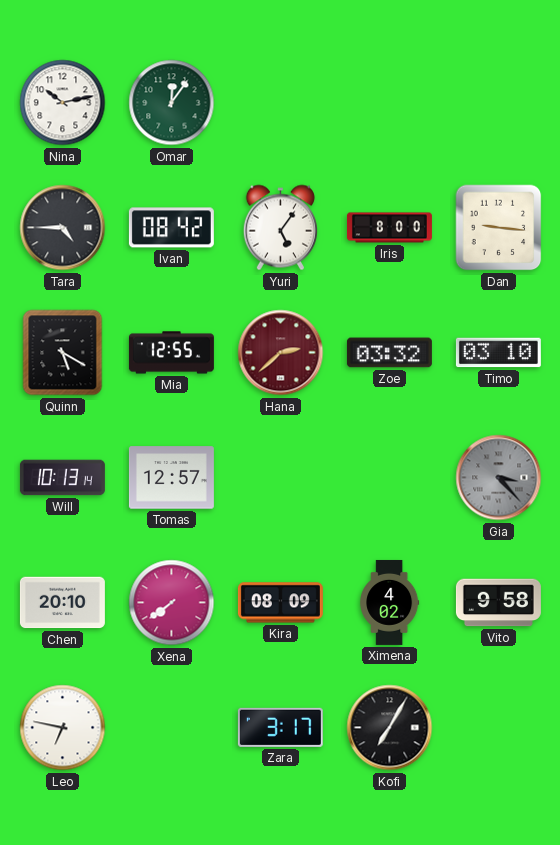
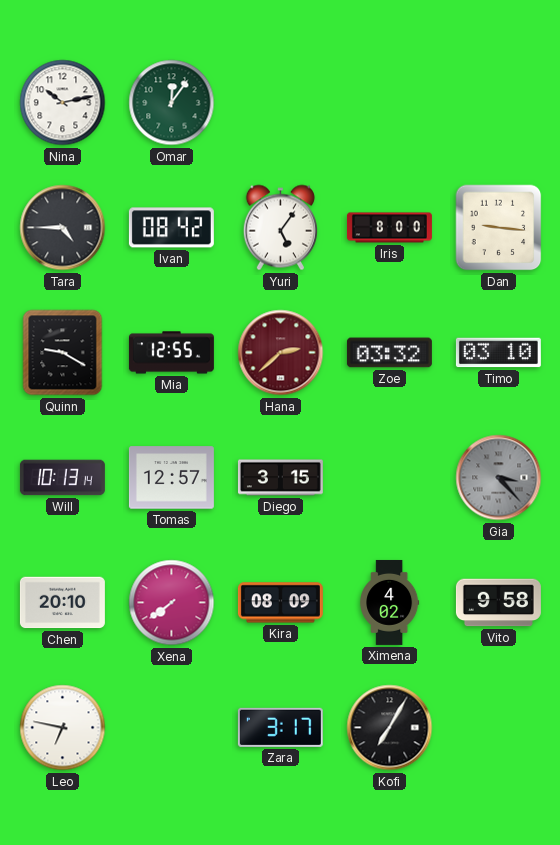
Quinn: 5:20 -> 9:20
Diego: none -> 3:15
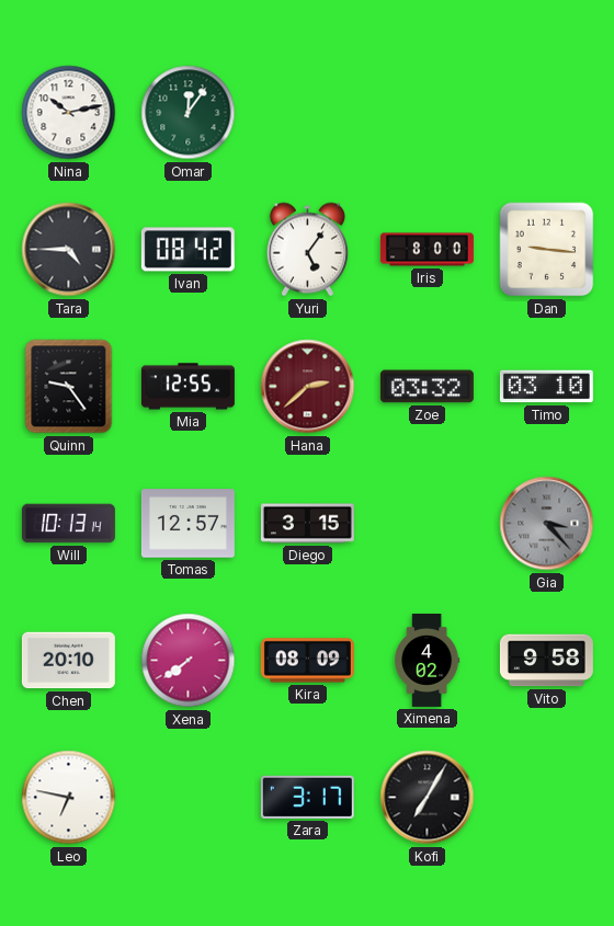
Quinn: 9:20 -> 9:24
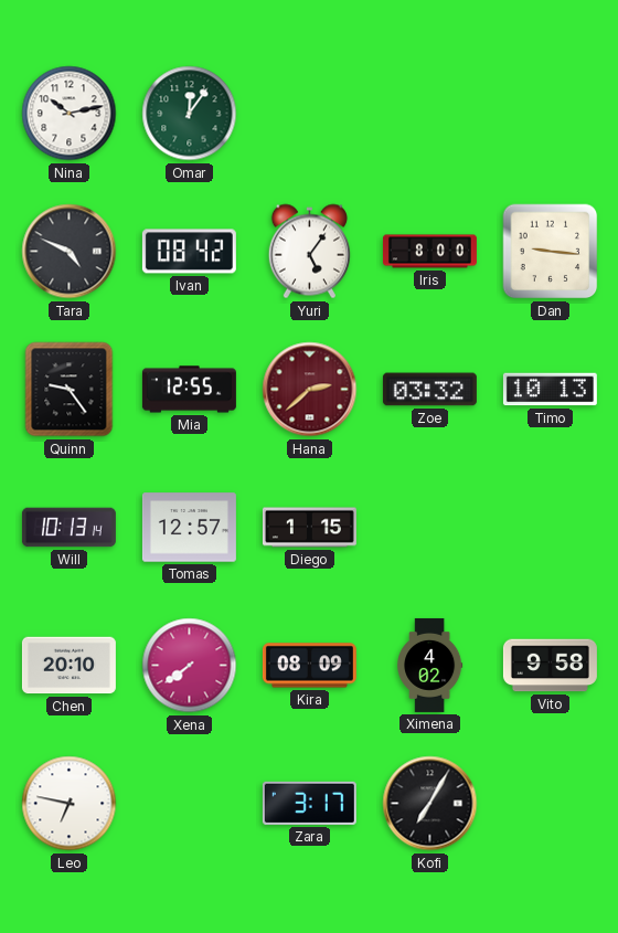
Tara: 4:45 -> 4:49
Timo: 03:10 -> 10:13
Diego: 3:15 -> 1:15
Gia: 3:23 -> none
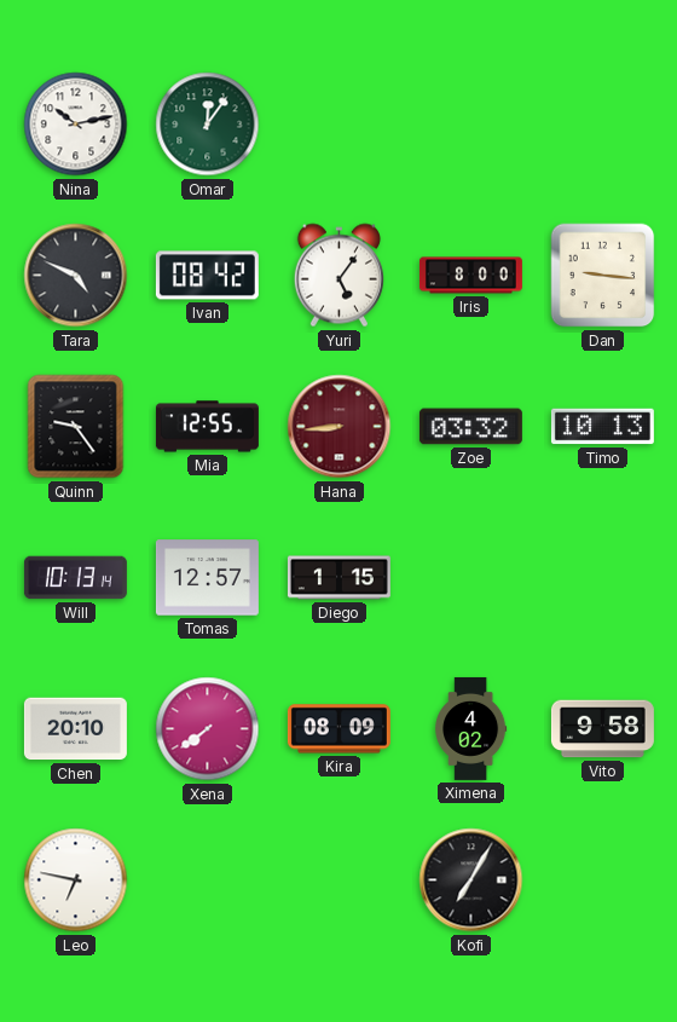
Hana: 2:38 -> 8:44
Zara: 3:17 -> none
